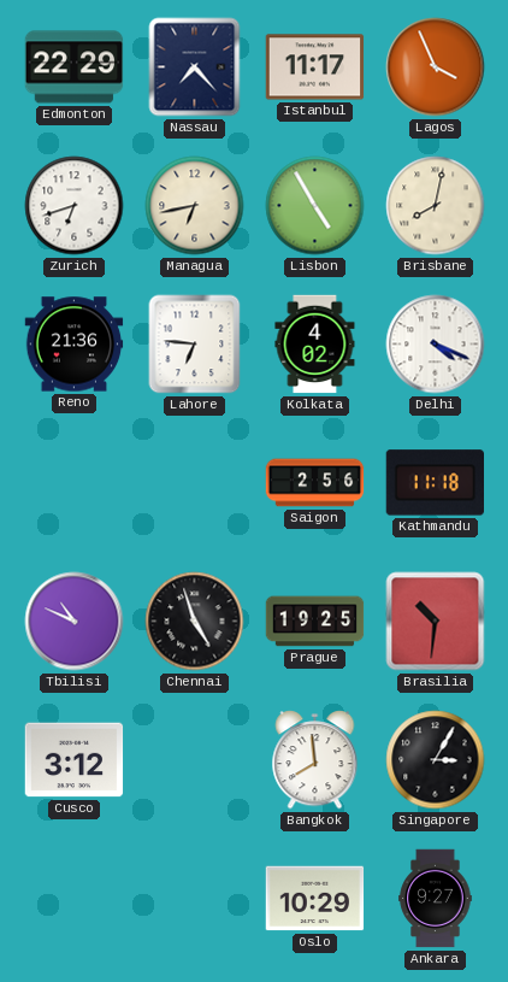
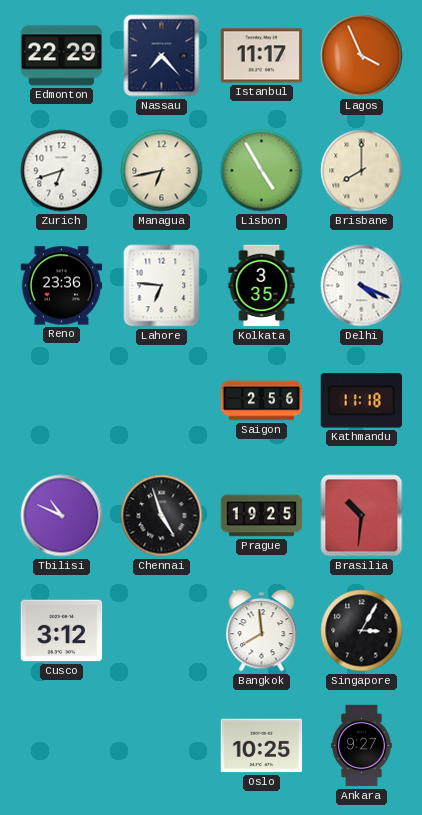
Brisbane: 8:02 -> 8:00
Reno: 21:36 -> 23:36
Kolkata: 4:02 -> 3:35
Oslo: 10:29 -> 10:25
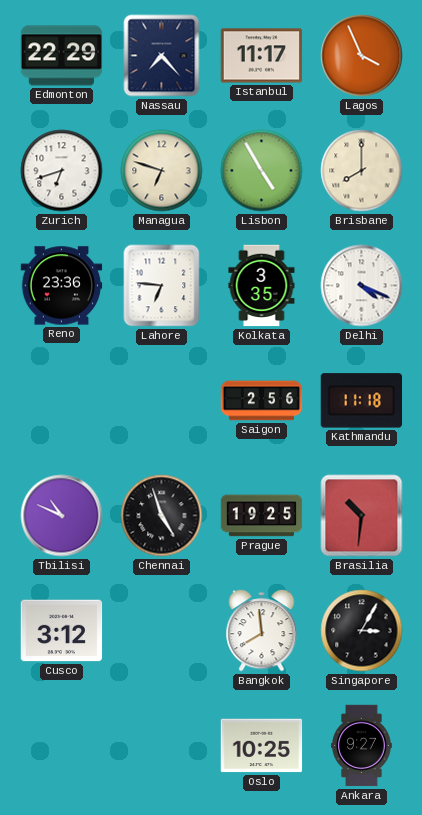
Managua: 6:43 -> 6:48
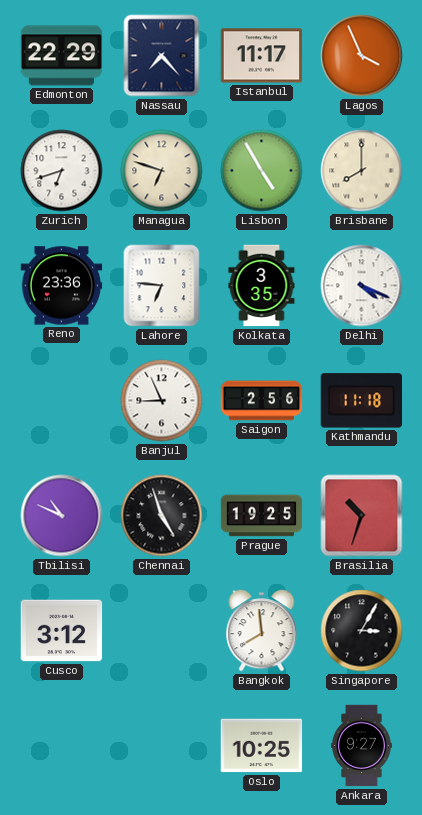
Banjul: none -> 8:56
Brasilia: 10:31 -> 10:33
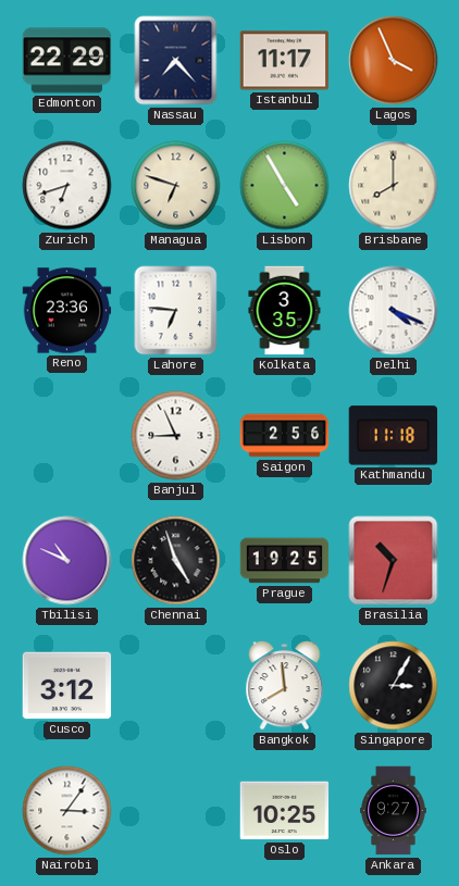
Nairobi: none -> 3:06
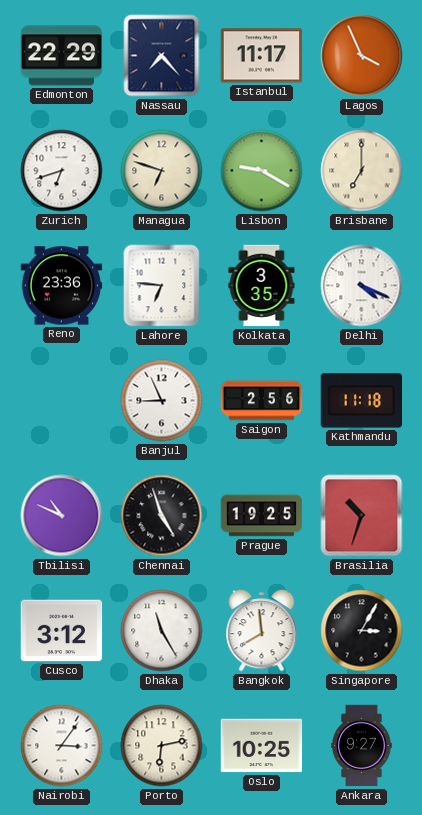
Lisbon: 4:55 -> 9:20
Brisbane: 8:00 -> 7:00
Dhaka: none -> 11:25
Porto: none -> 6:13
